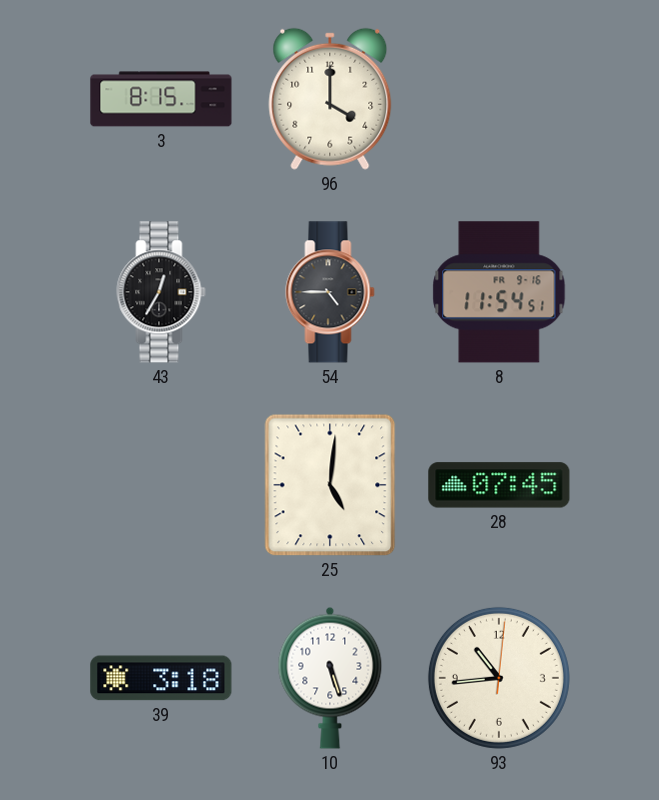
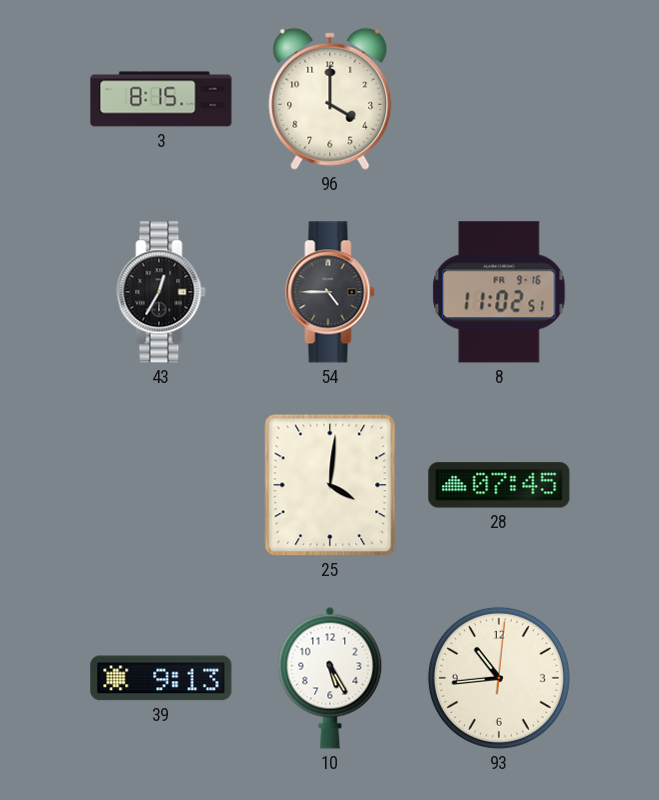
8: 11:54 -> 11:02
25: 5:01 -> 4:01
39: 3:18 -> 9:13
10: 5:27 -> 5:25
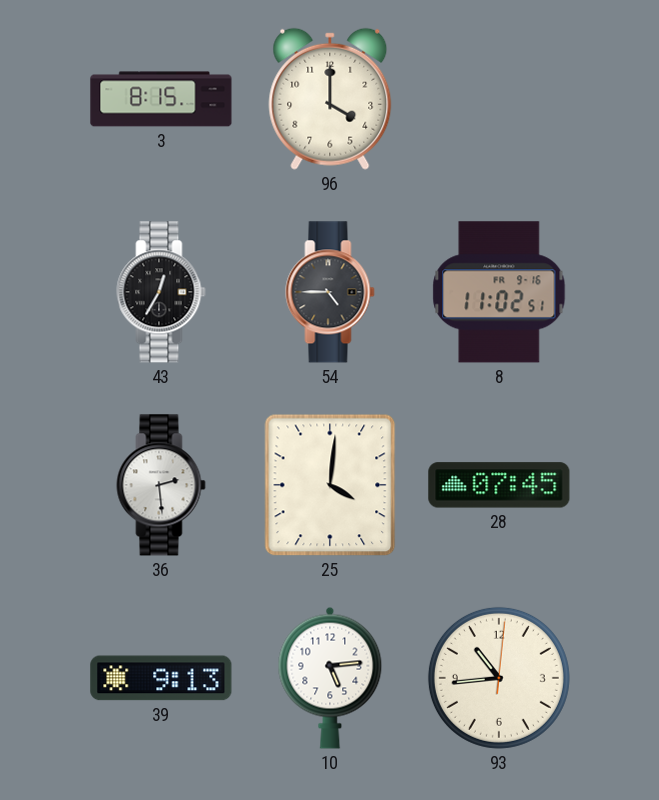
36: none -> 2:29
10: 5:25 -> 5:14
